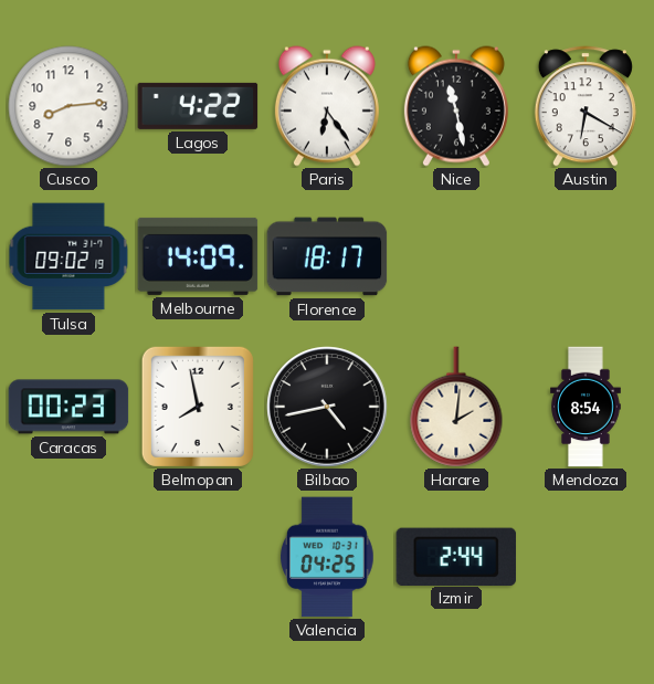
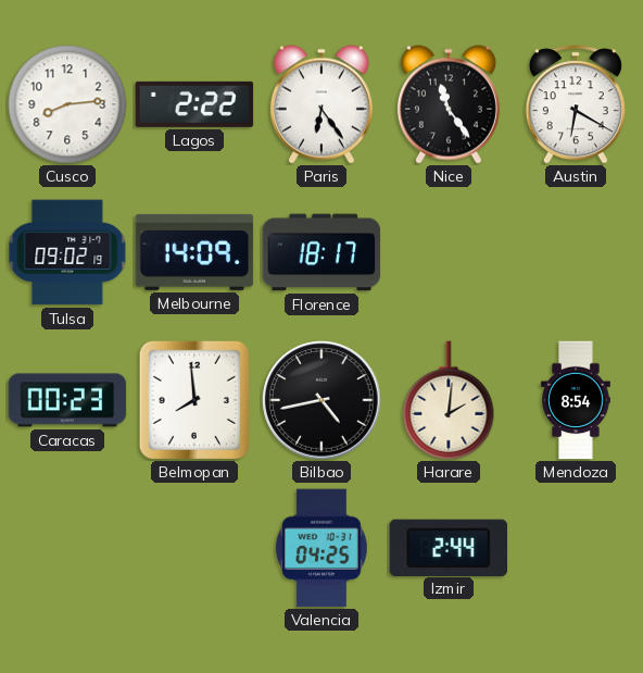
Lagos: 4:22 -> 2:22
Nice: 11:28 -> 11:24
Belmopan: 7:58 -> 7:59
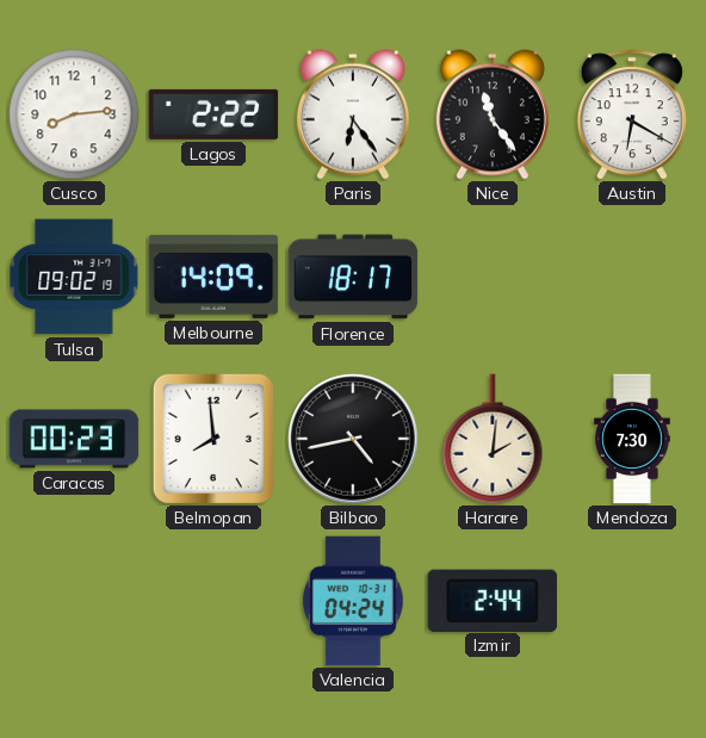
Mendoza: 8:54 -> 7:30
Valencia: 04:25 -> 04:24
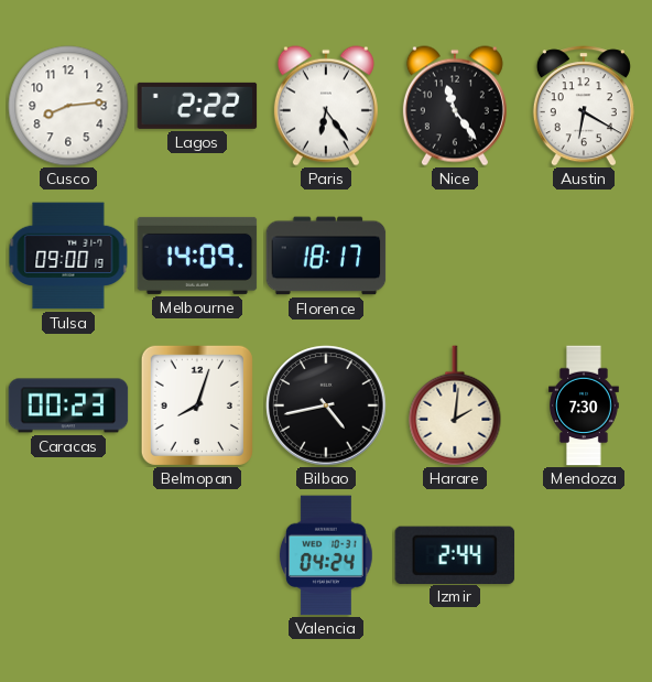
Tulsa: 09:02 -> 09:00
Belmopan: 7:59 -> 8:03
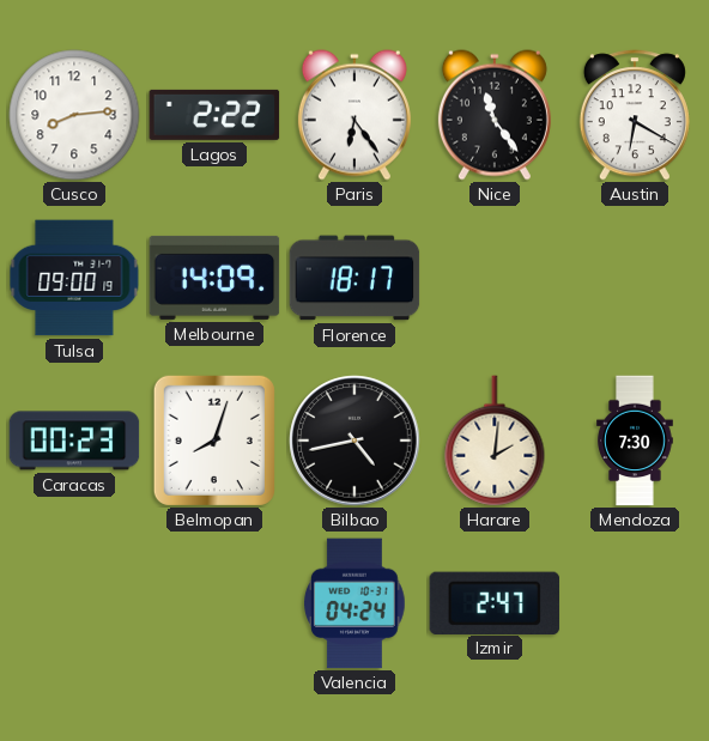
Izmir: 2:44 -> 2:47
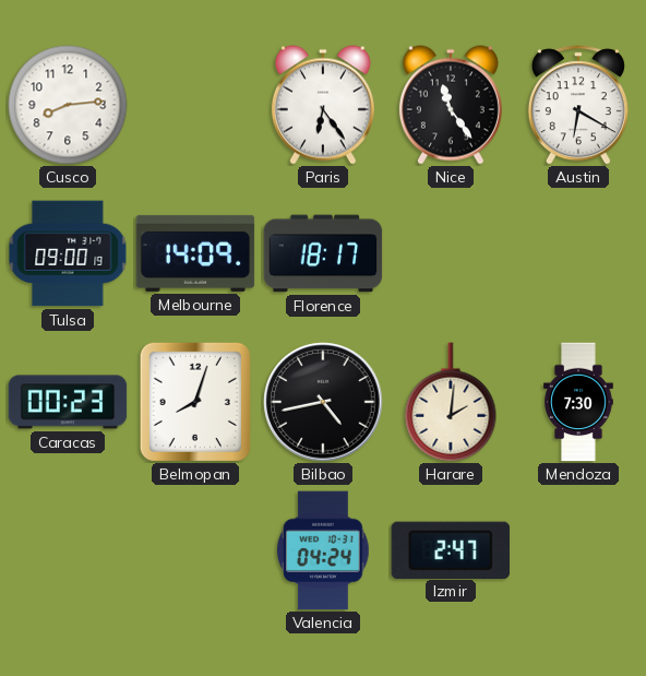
Lagos: 2:22 -> none
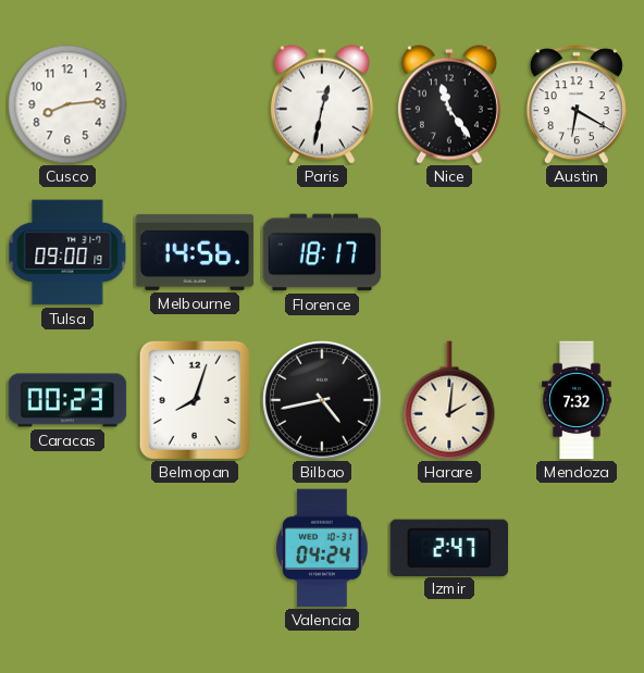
Paris: 6:24 -> 12:32
Melbourne: 14:09 -> 14:56
Mendoza: 7:30 -> 7:32
